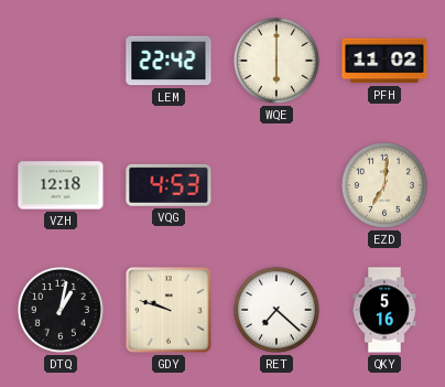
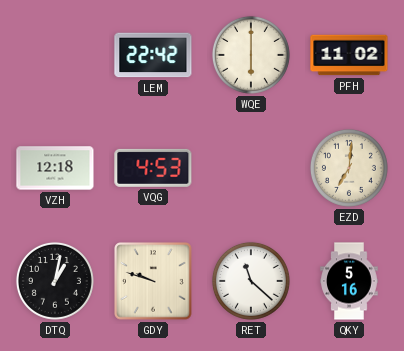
RET: 7:22 -> 11:22
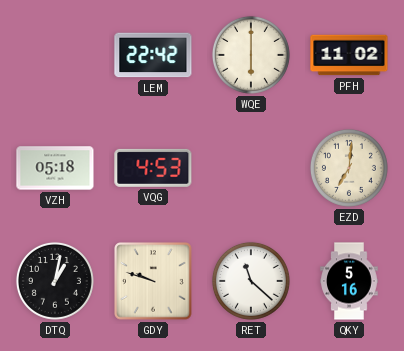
VZH: 12:18 -> 05:18
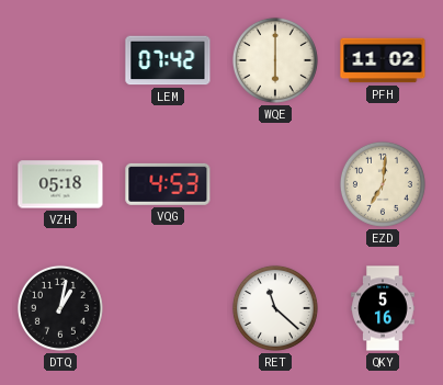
LEM: 22:42 -> 07:42
GDY: 9:48 -> none
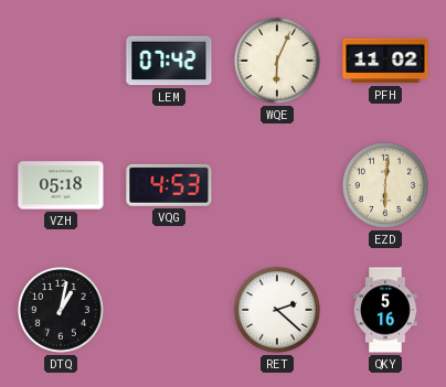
WQE: 6:00 -> 6:04
EZD: 7:01 -> 6:01
RET: 11:22 -> 2:22
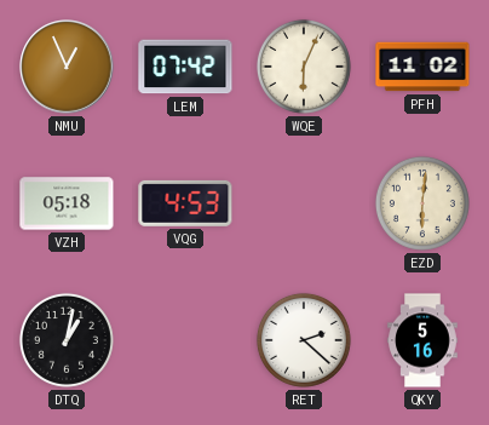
NMU: none -> 12:56
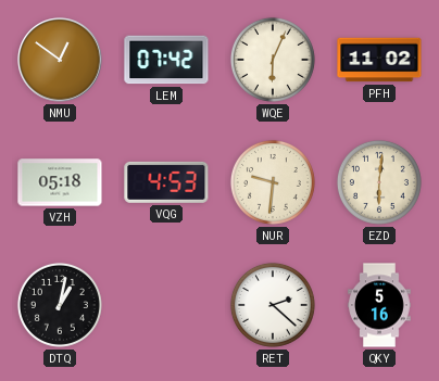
NMU: 12:56 -> 12:51
NUR: none -> 9:31
